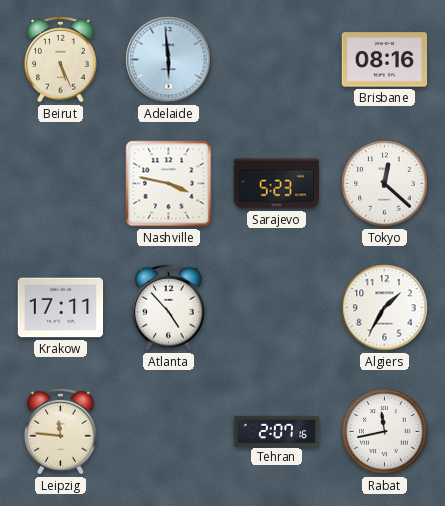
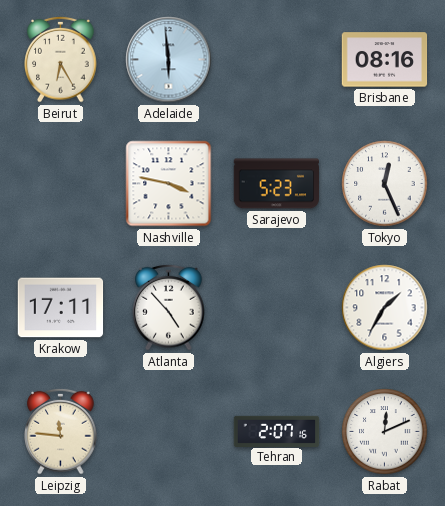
Beirut: 5:26 -> 6:25
Tokyo: 12:22 -> 12:26
Rabat: 11:43 -> 12:11
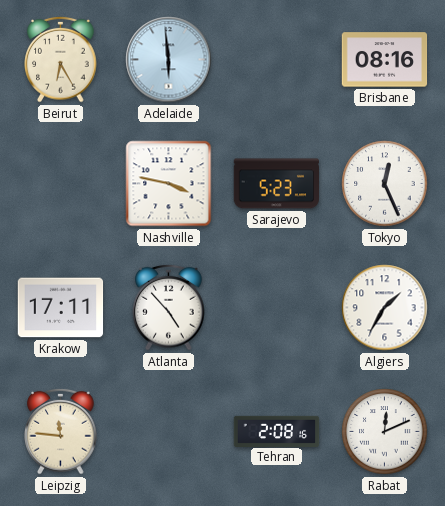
Tehran: 2:07 -> 2:08
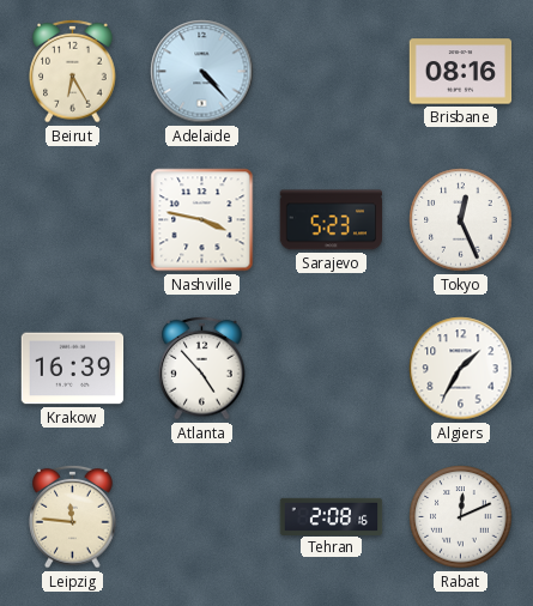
Adelaide: 5:59 -> 4:23
Krakow: 17:11 -> 16:39
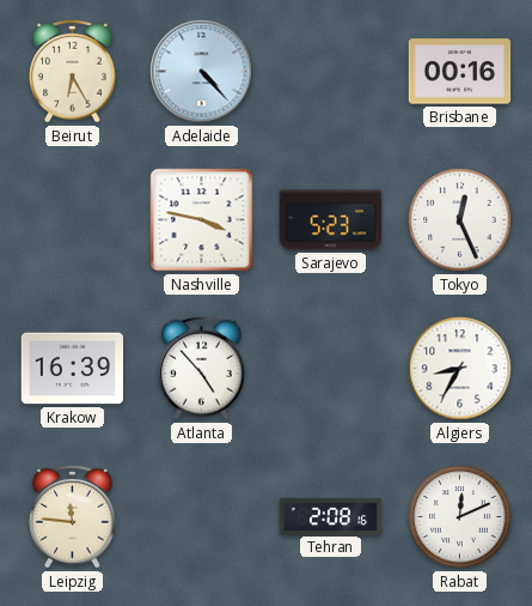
Brisbane: 08:16 -> 00:16
Algiers: 1:35 -> 8:35
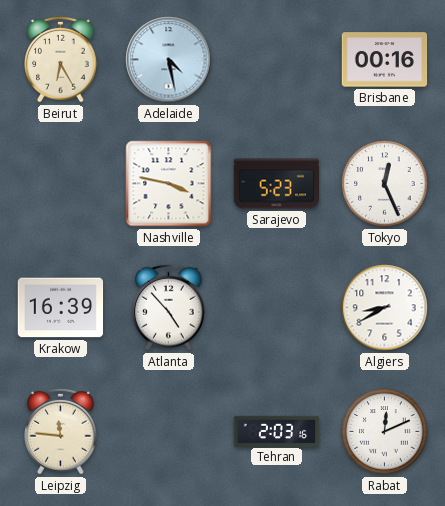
Adelaide: 4:23 -> 4:28
Algiers: 8:35 -> 8:40
Tehran: 2:08 -> 2:03
